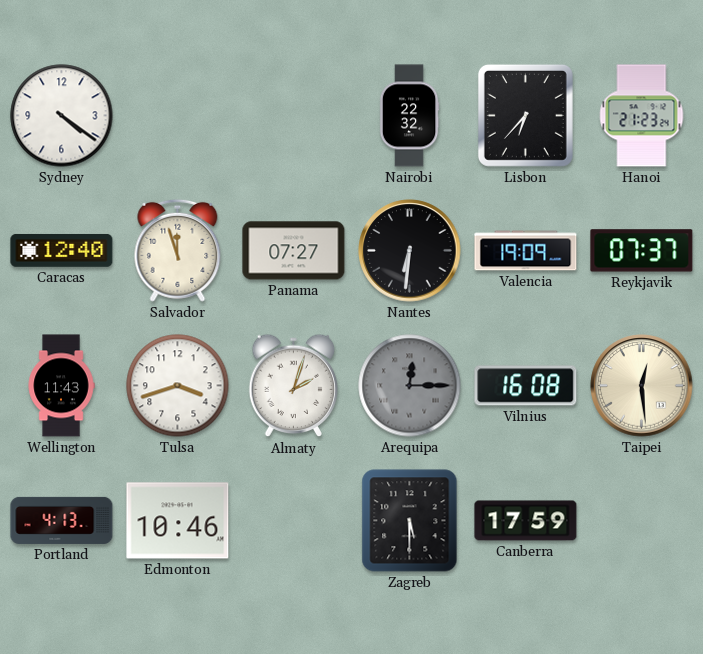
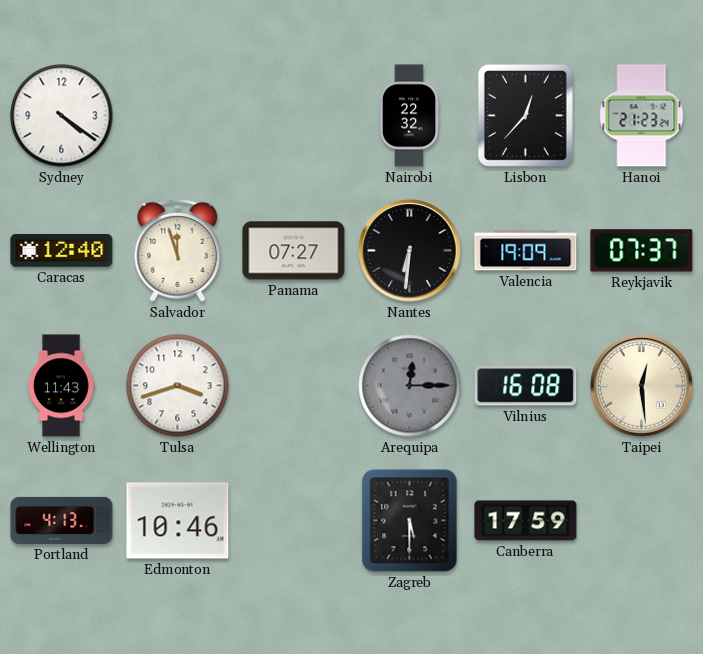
Lisbon: 6:37 -> 12:37
Almaty: 2:03 -> none
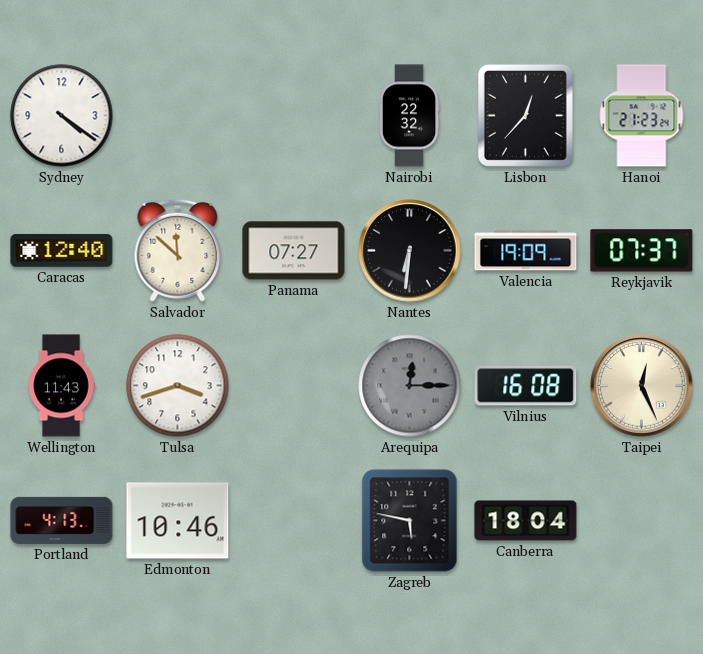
Salvador: 11:57 -> 11:52
Taipei: 12:29 -> 12:26
Zagreb: 5:30 -> 5:47
Canberra: 17:59 -> 18:04
